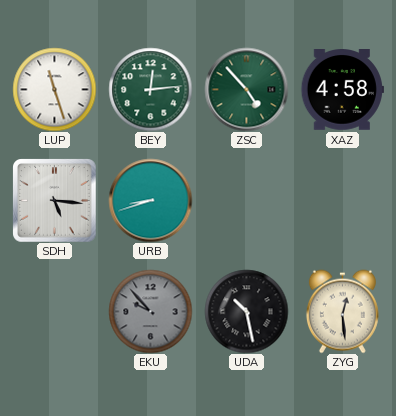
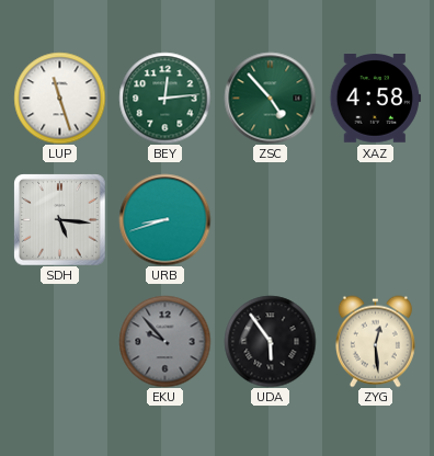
UDA: 10:28 -> 5:54
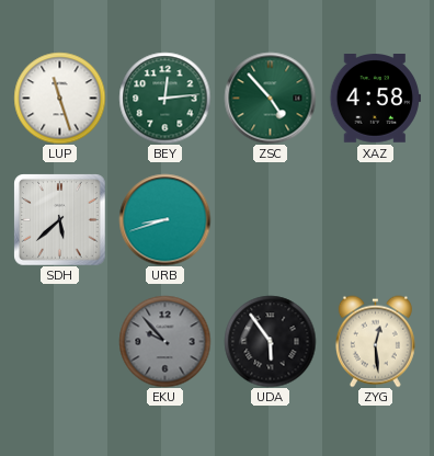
SDH: 5:16 -> 5:38
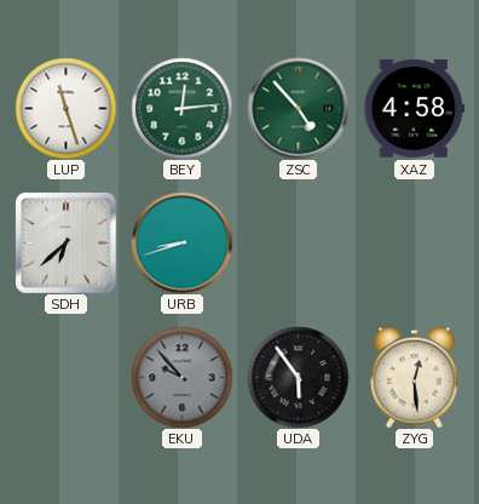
SDH: 5:38 -> 6:38
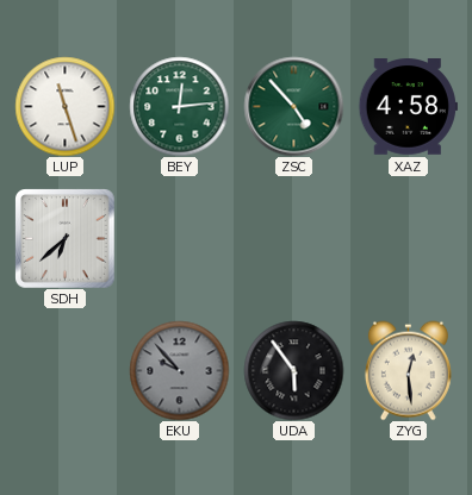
URB: 8:42 -> none
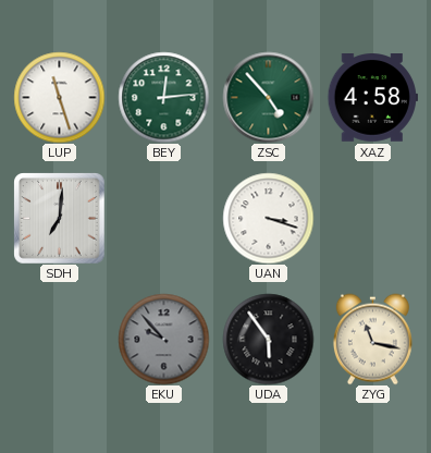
SDH: 6:38 -> 7:01
UAN: none -> 3:18
ZYG: 12:29 -> 11:17
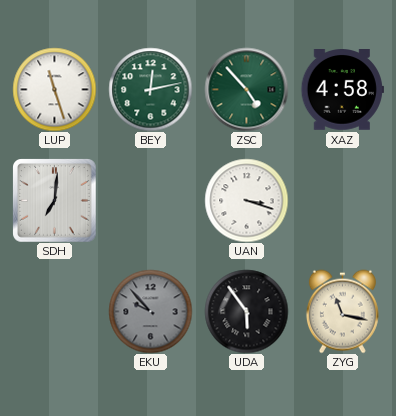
BEY: 12:14 -> 12:13
